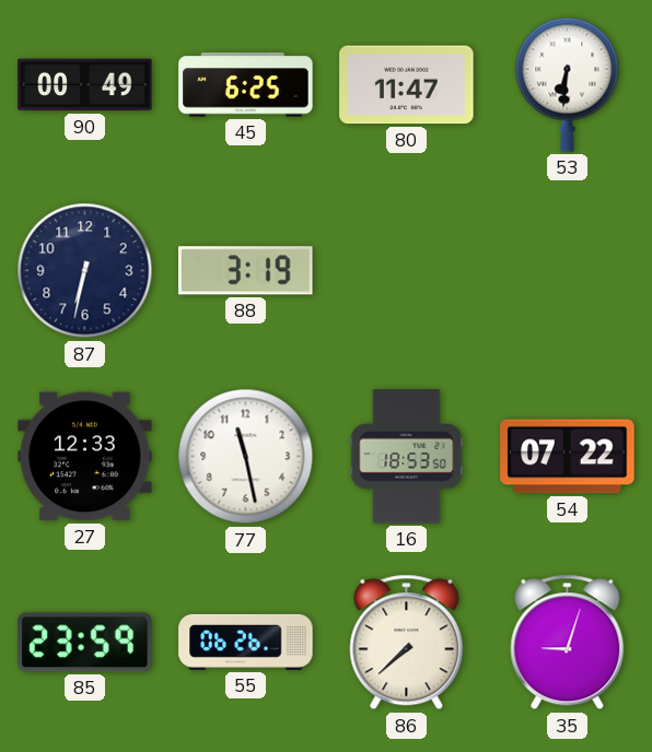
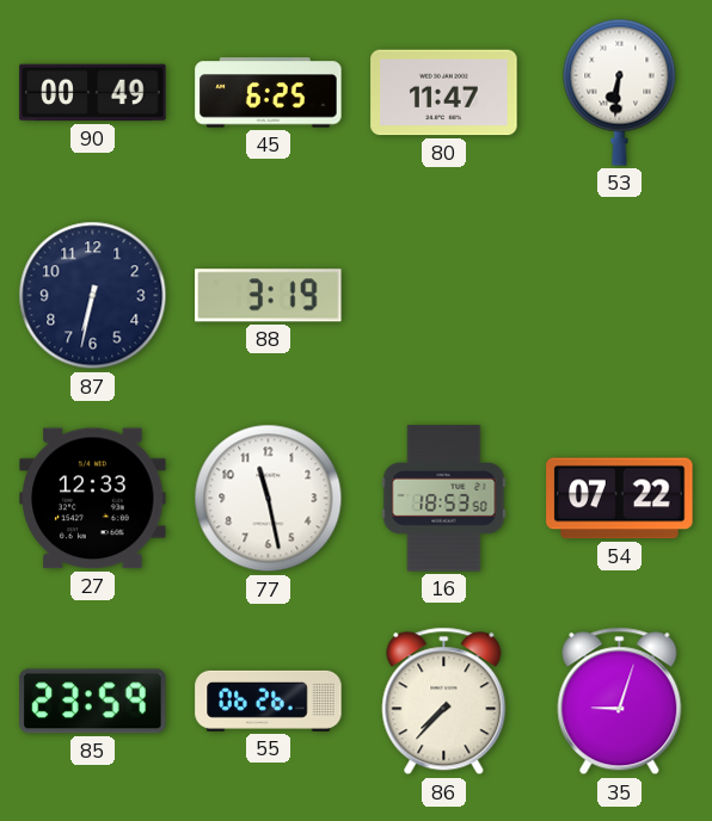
86: 7:38 -> 7:37
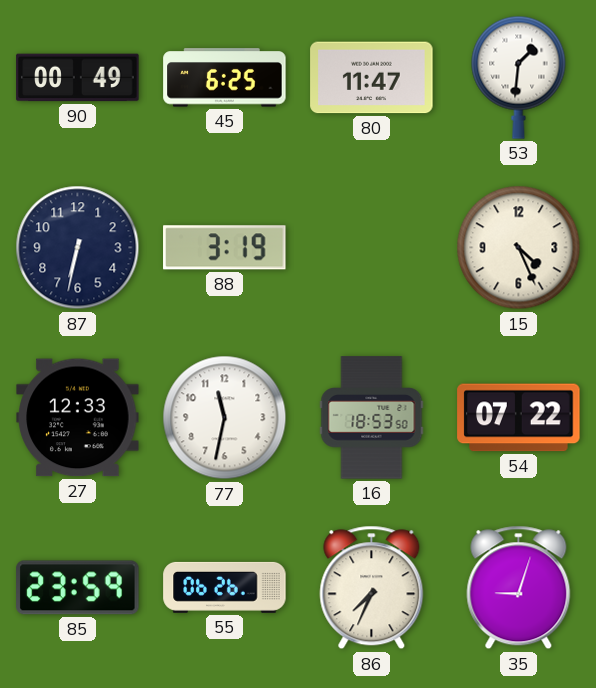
53: 6:31 -> 1:31
15: none -> 4:26
77: 11:28 -> 11:32
86: 7:37 -> 7:34
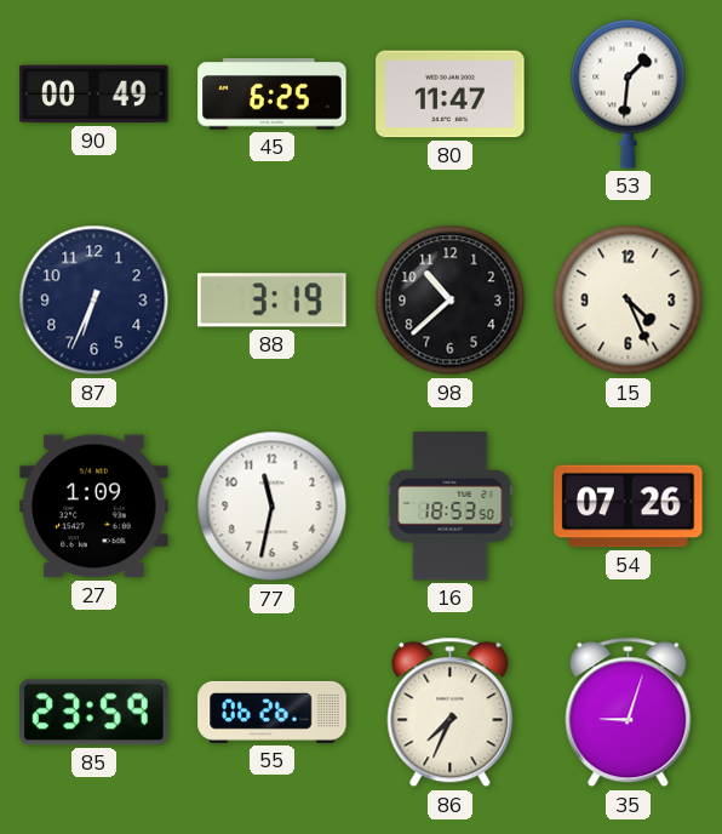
87: 6:32 -> 6:34
98: none -> 10:38
27: 12:33 -> 1:09
54: 07:22 -> 07:26
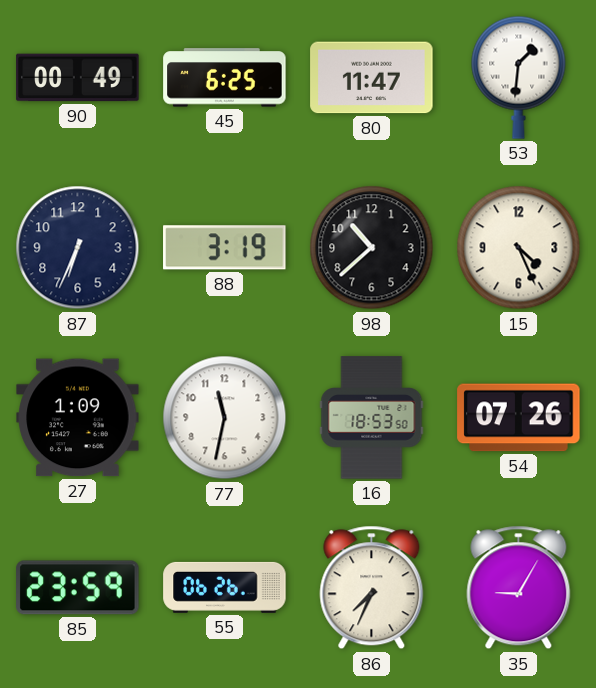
35: 9:03 -> 9:05
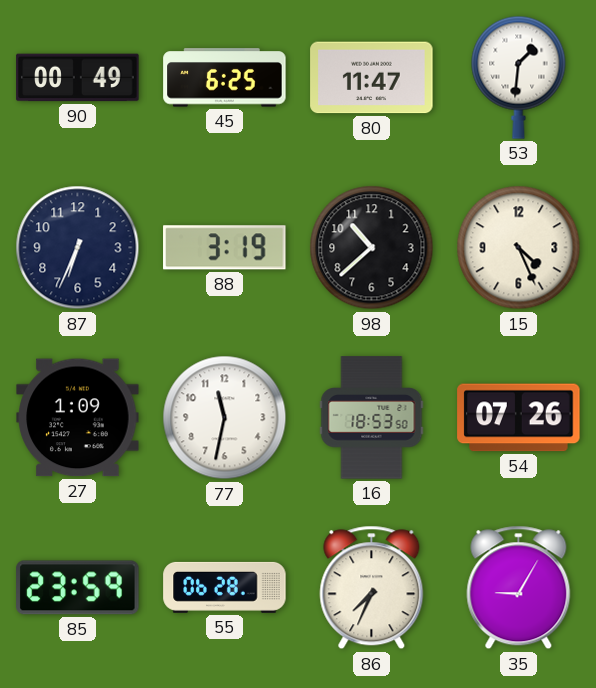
55: 06:26 -> 06:28
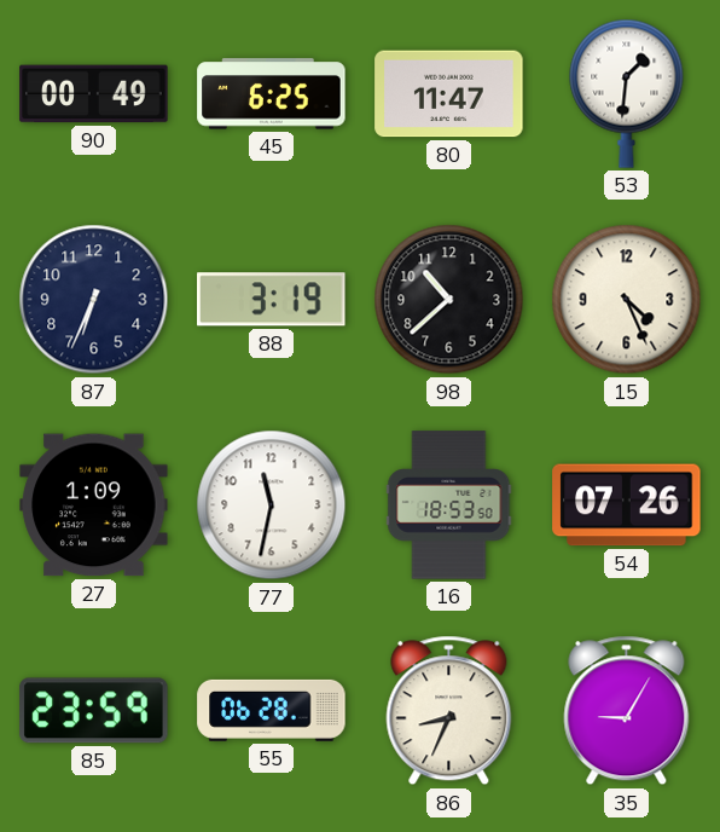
86: 7:34 -> 8:34
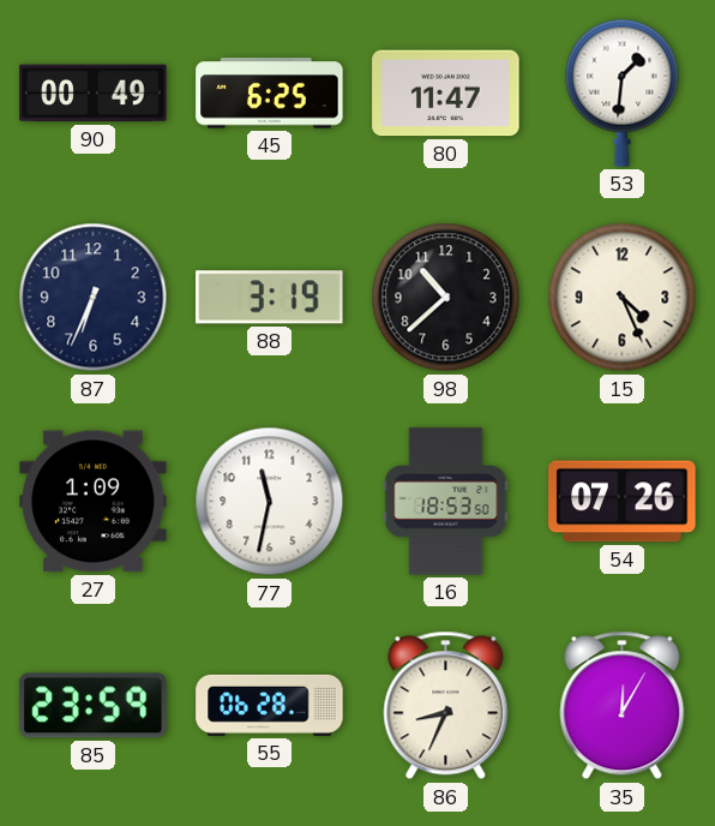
35: 9:05 -> 12:05
